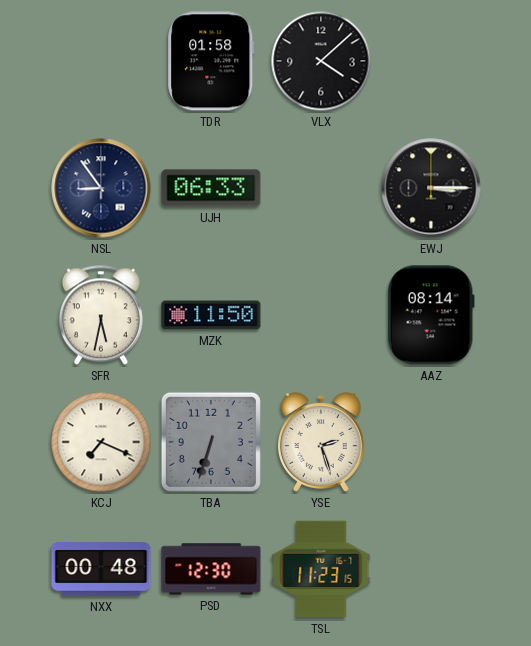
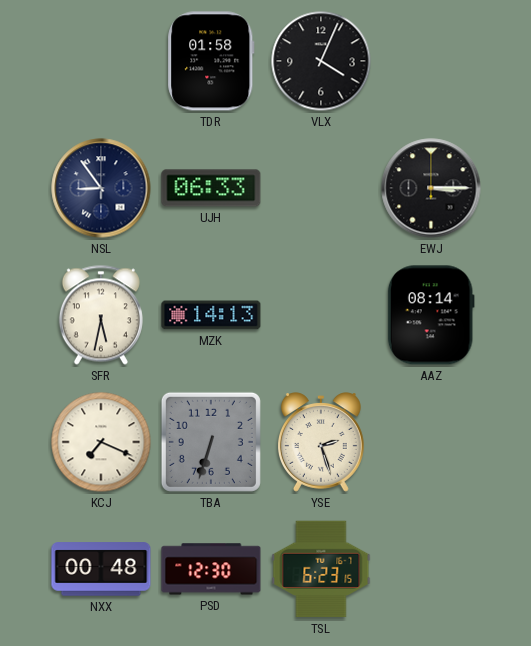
VLX: 4:08 -> 4:04
MZK: 11:50 -> 14:13
TSL: 11:23 -> 6:23
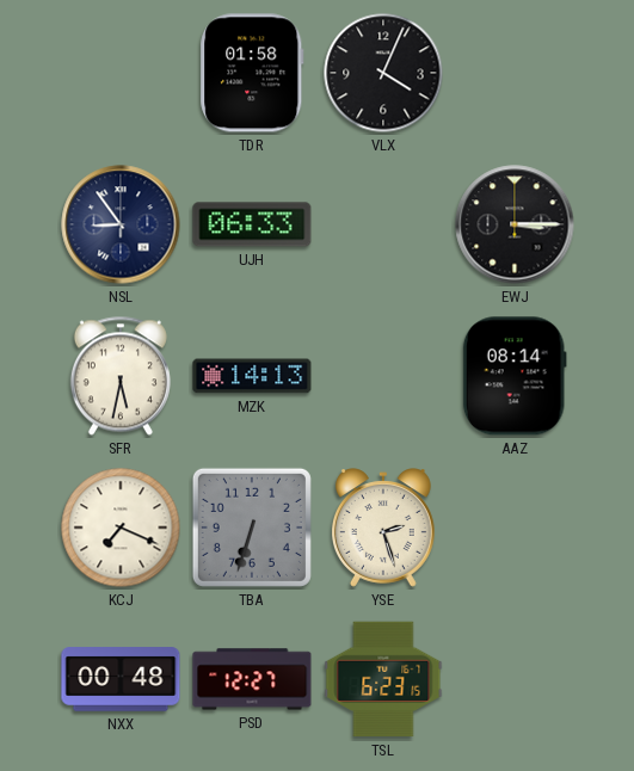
PSD: 12:30 -> 12:27
